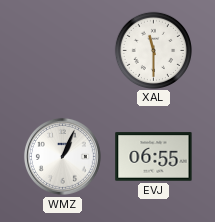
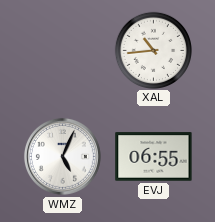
XAL: 11:30 -> 10:44
WMZ: 1:04 -> 5:04
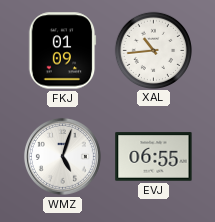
FKJ: none -> 01:09
WMZ: 5:04 -> 5:03
